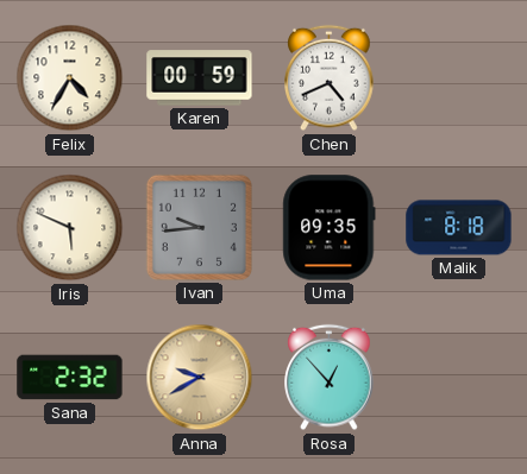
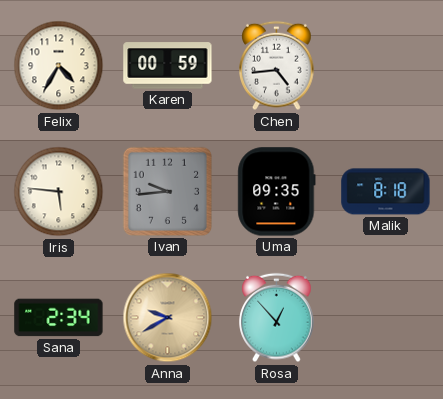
Chen: 4:41 -> 4:44
Iris: 5:49 -> 5:46
Sana: 2:32 -> 2:34
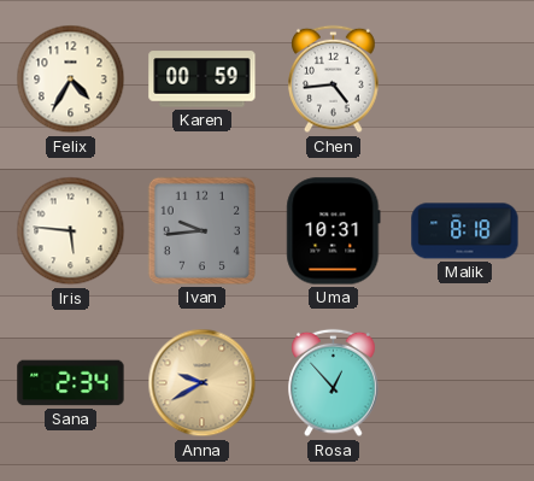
Uma: 09:35 -> 10:31
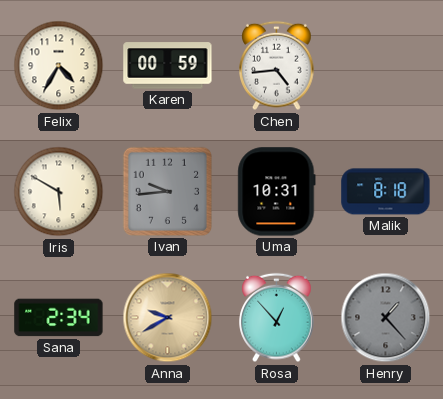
Iris: 5:46 -> 5:50
Henry: none -> 1:23
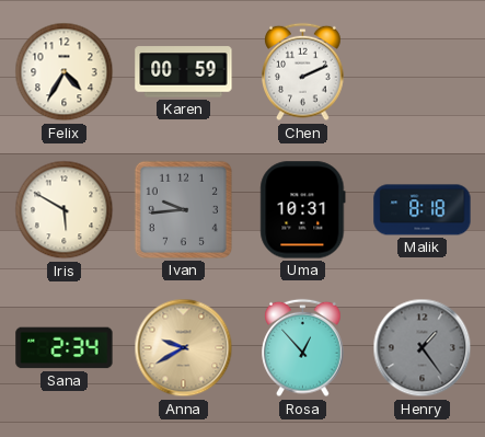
Chen: 4:44 -> 2:11
Henry: 1:23 -> 1:24
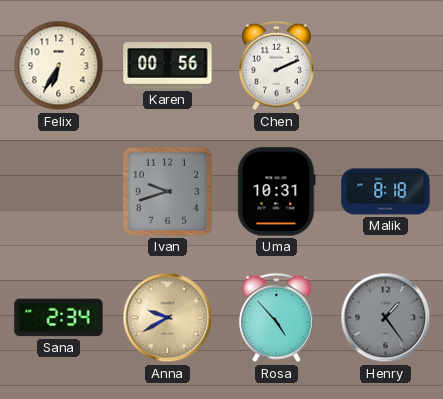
Felix: 4:35 -> 6:35
Karen: 00:59 -> 00:56
Iris: 5:50 -> none
Ivan: 9:44 -> 9:42
Rosa: 12:53 -> 4:53
